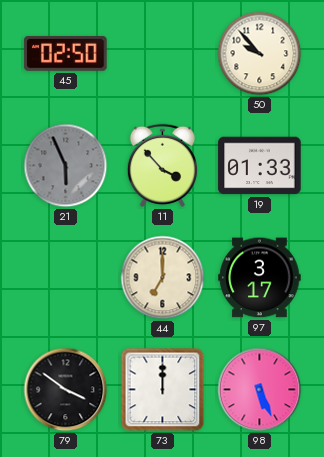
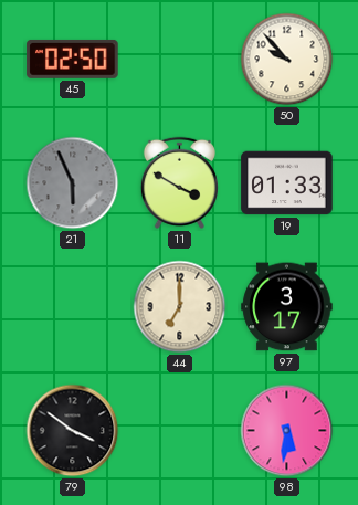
11: 3:53 -> 3:50
73: 12:00 -> none
98: 5:26 -> 5:31
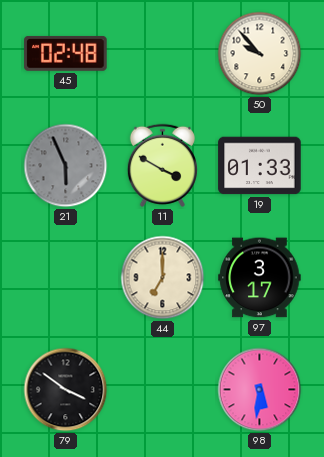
45: 02:50 -> 02:48
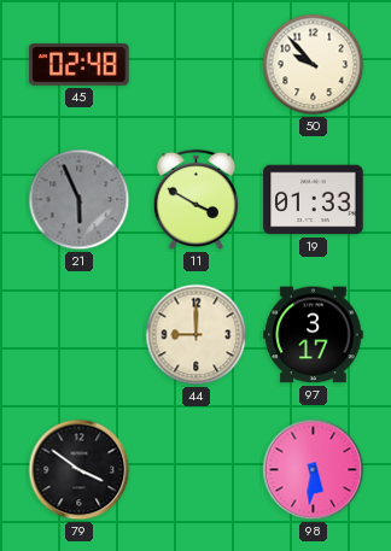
44: 7:00 -> 9:00
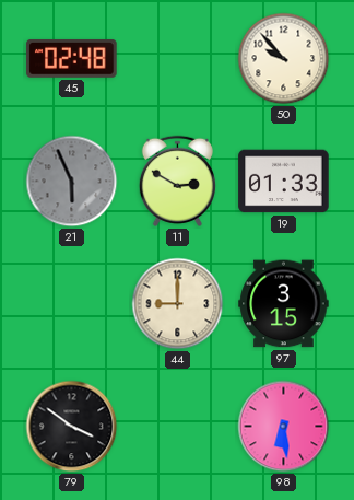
11: 3:50 -> 2:50
97: 3:17 -> 3:15
98: 5:31 -> 6:29
